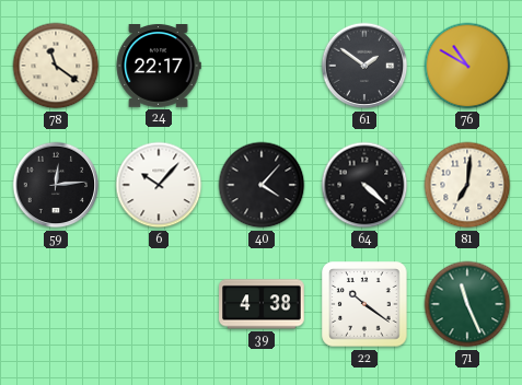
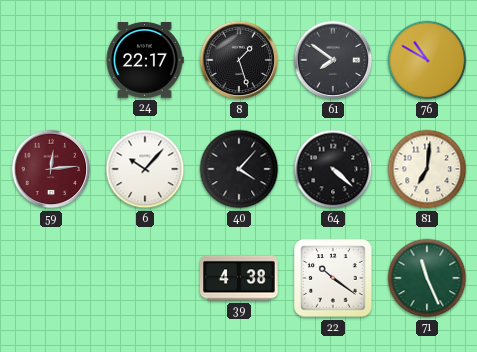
78: 11:21 -> none
8: none -> 1:27
61: 1:51 -> 7:51
59 dial: black -> burgundy
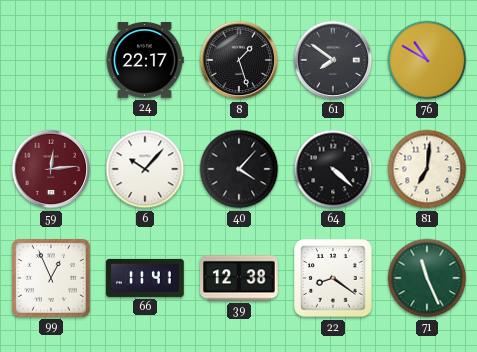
99: none -> 12:56
66: none -> 11:41
39: 4:38 -> 12:38
22: 10:21 -> 8:21
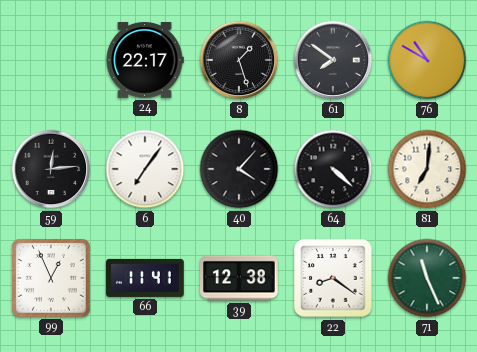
59 dial: burgundy -> black
6: 10:07 -> 7:06
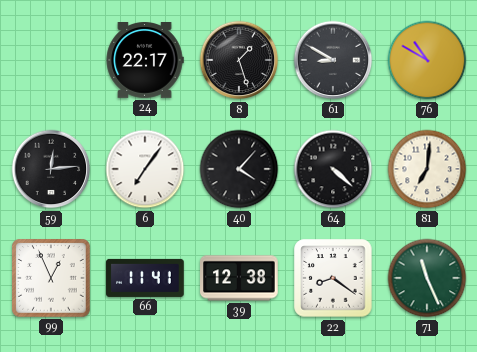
61: 7:51 -> 8:50
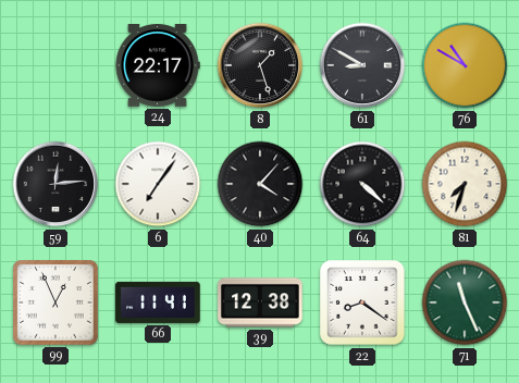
81: 7:01 -> 7:33
